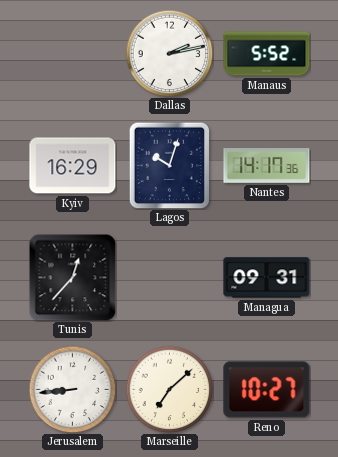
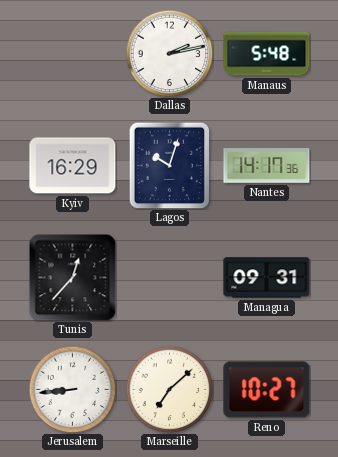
Manaus: 5:52 -> 5:48
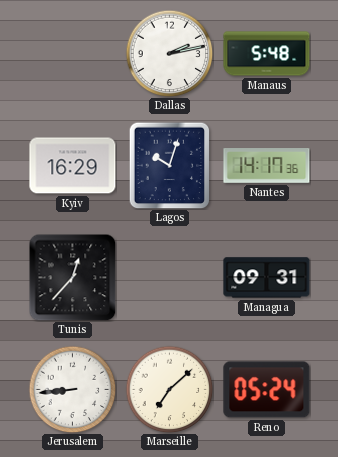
Reno: 10:27 -> 05:24
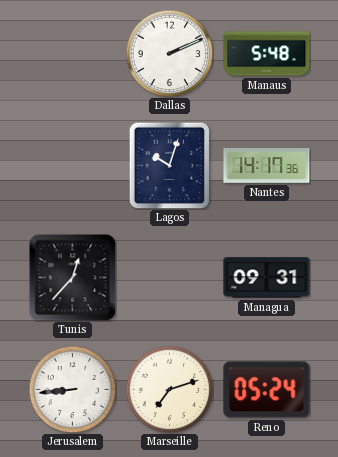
Dallas: 2:13 -> 2:11
Kyiv: 16:29 -> none
Marseille: 7:08 -> 7:12
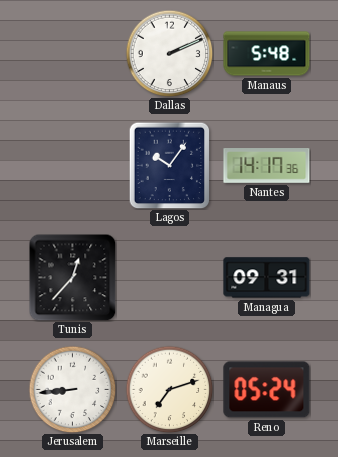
Lagos: 10:03 -> 10:06
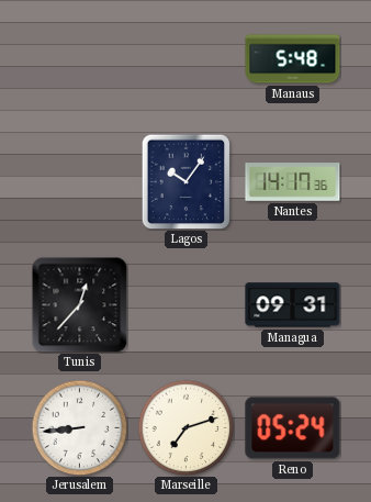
Dallas: 2:11 -> none
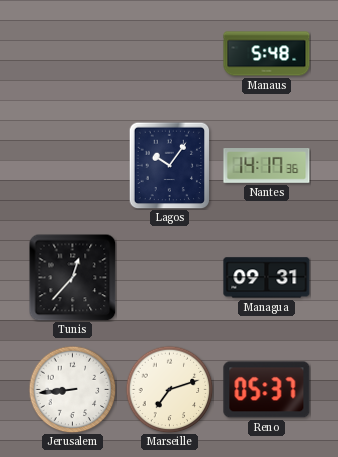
Reno: 05:24 -> 05:37
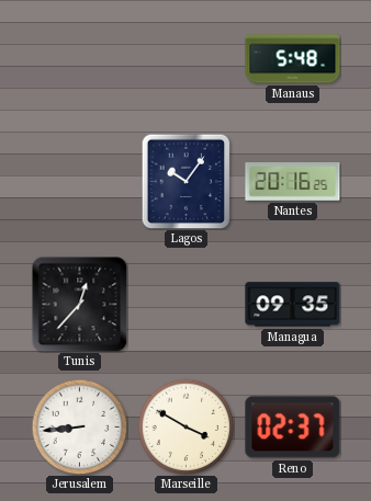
Nantes: 14:17 -> 20:16
Managua: 09:31 -> 09:35
Marseille: 7:12 -> 3:50
Reno: 05:37 -> 02:37
